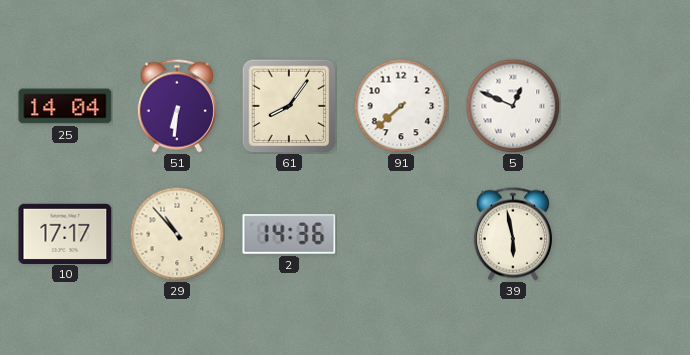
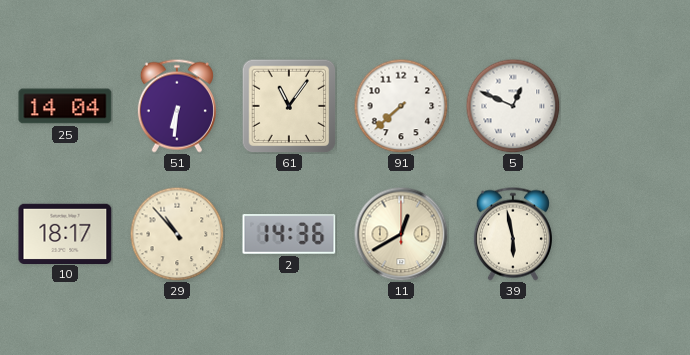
61: 8:06 -> 11:06
10: 17:17 -> 18:17
11: none -> 12:40
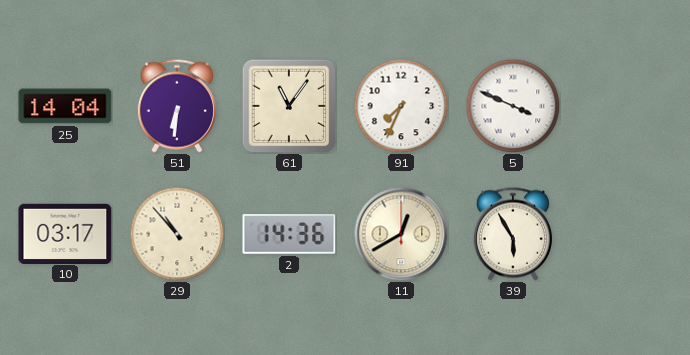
91: 7:38 -> 7:34
5: 12:49 -> 3:49
10: 18:17 -> 03:17
39: 5:58 -> 5:55
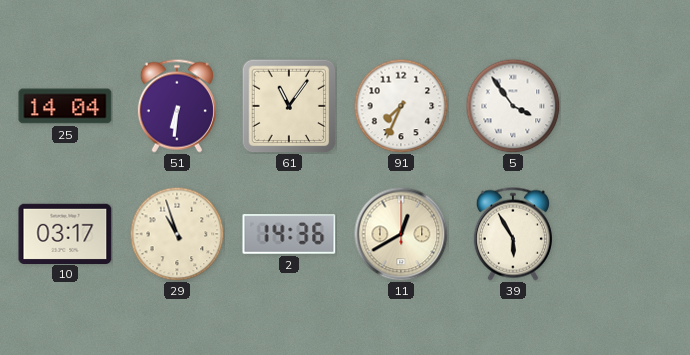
5: 3:49 -> 3:54
29: 10:53 -> 10:57
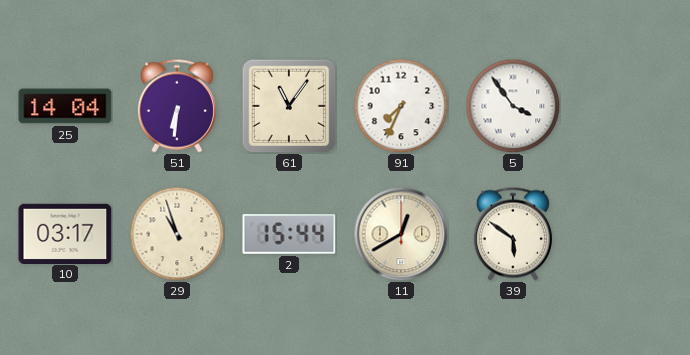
2: 14:36 -> 15:44
39: 5:55 -> 5:51
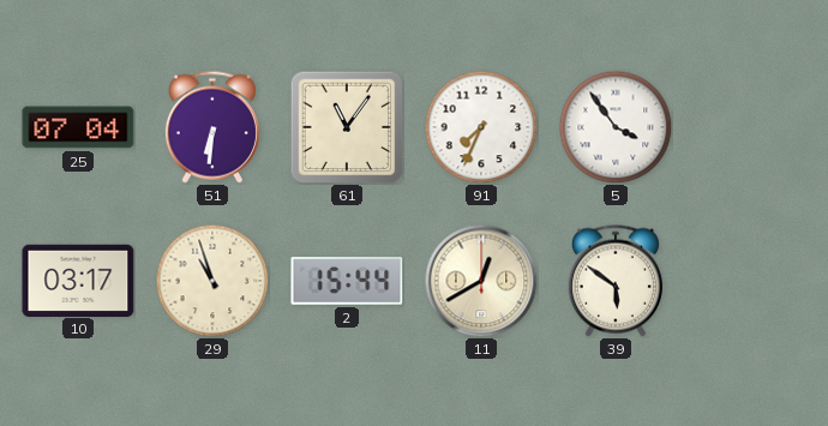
25: 14:04 -> 07:04
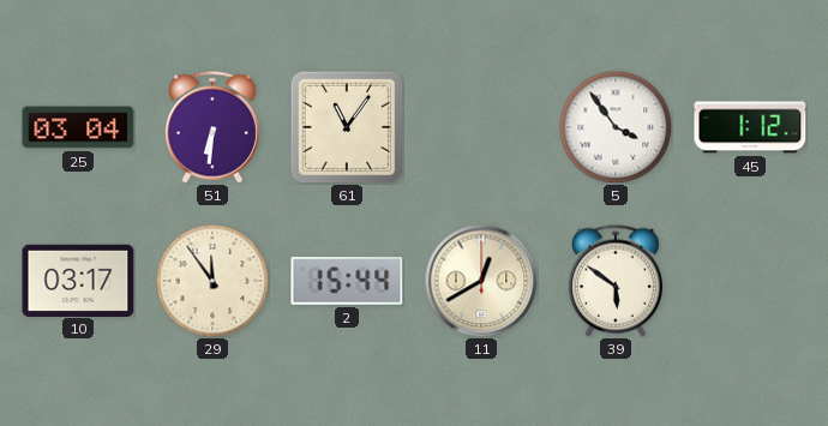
25: 07:04 -> 03:04
91: 7:34 -> none
45: none -> 1:12
29: 10:57 -> 11:54
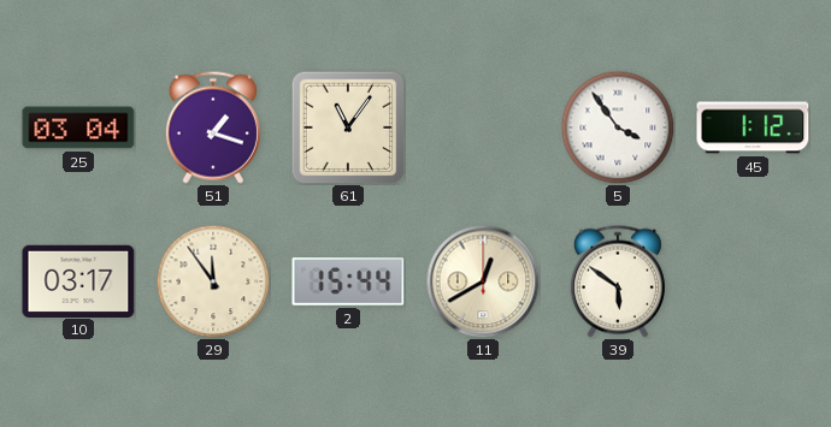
51: 6:31 -> 1:18
